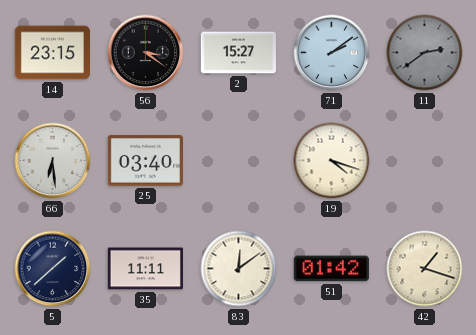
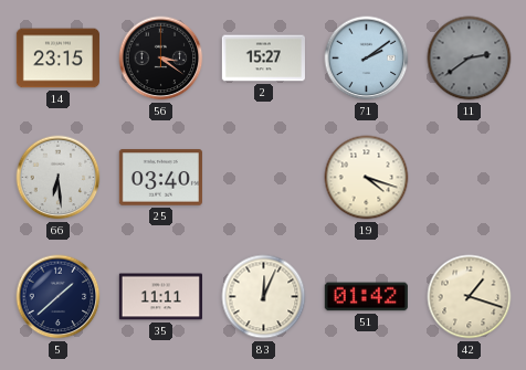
83: 12:09 -> 12:04
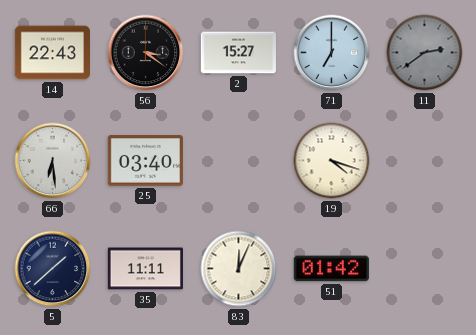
14: 23:15 -> 22:43
71: 2:09 -> 7:00
42: 1:18 -> none
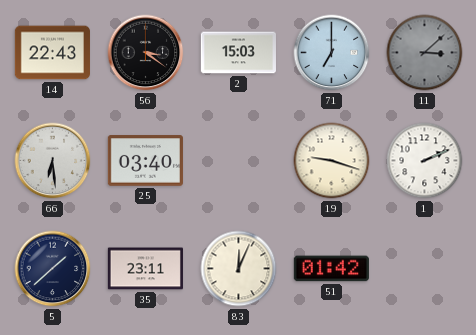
2: 15:27 -> 15:03
11: 2:39 -> 3:08
19: 4:18 -> 9:18
1: none -> 2:11
35: 11:11 -> 23:11
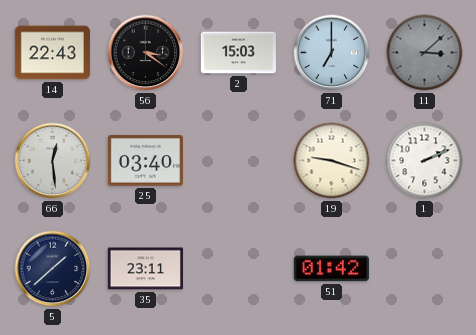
66: 6:29 -> 12:29
83: 12:04 -> none
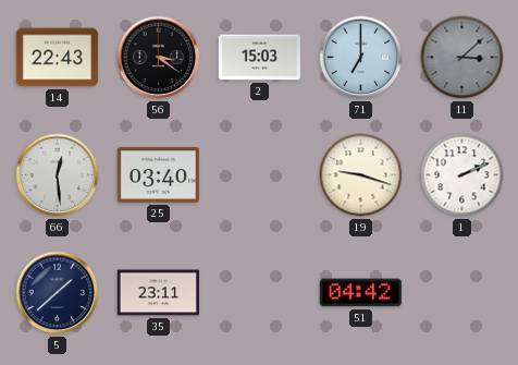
51: 01:42 -> 04:42
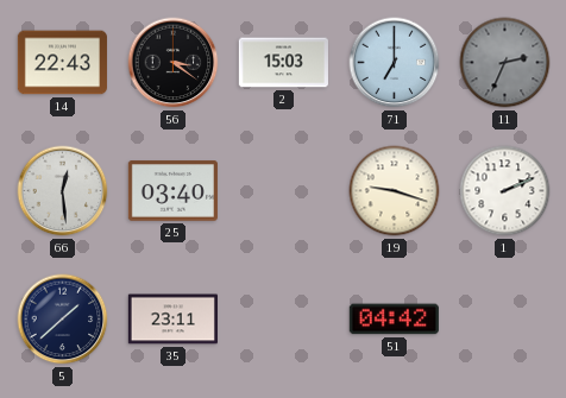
11: 3:08 -> 2:34
